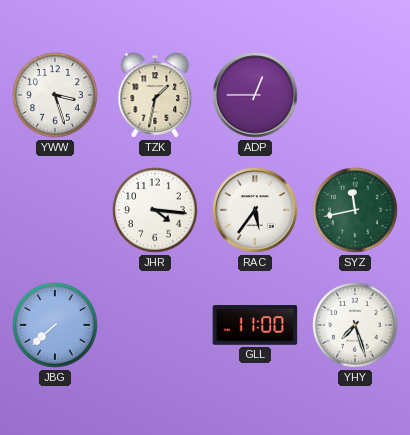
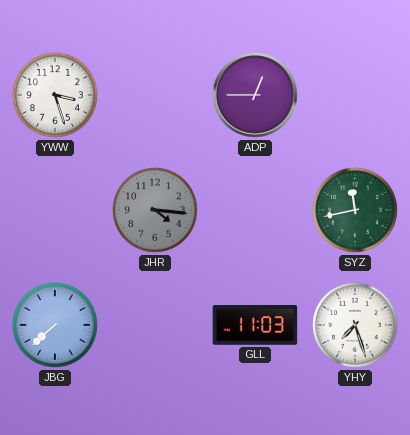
TZK: 1:32 -> none
JHR dial: white -> grey
RAC: 5:36 -> none
GLL: 11:00 -> 11:03
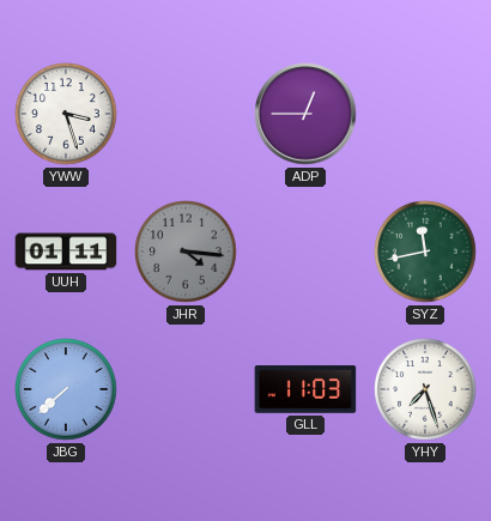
UUH: none -> 01:11
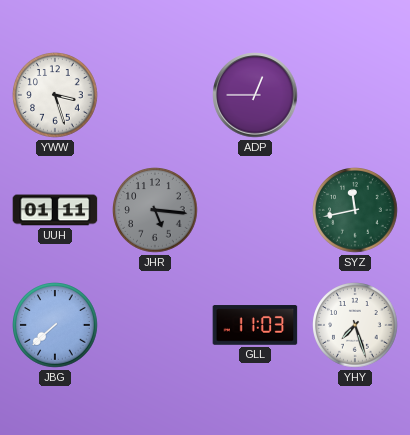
JHR: 4:16 -> 5:16
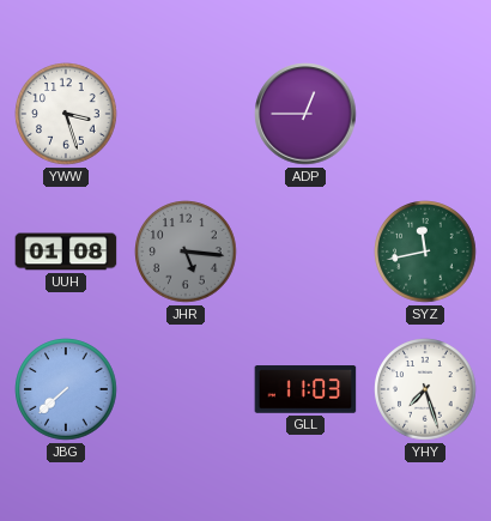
UUH: 01:11 -> 01:08
